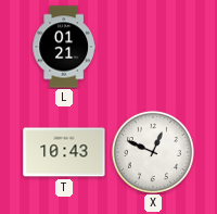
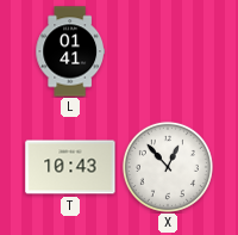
L: 01:21 -> 01:41
X: 12:49 -> 12:53
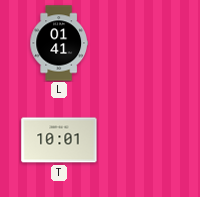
T: 10:43 -> 10:01
X: 12:53 -> none
